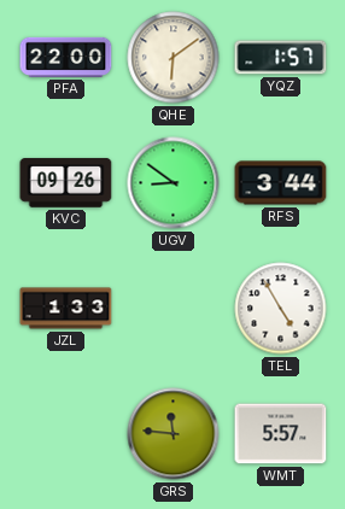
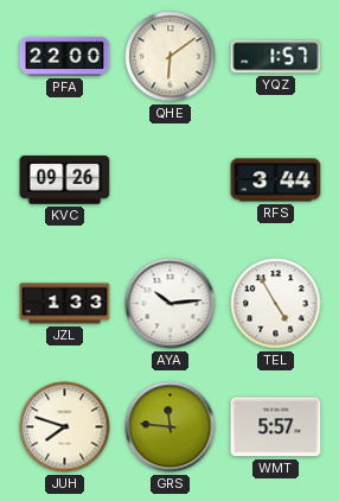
UGV: 8:51 -> none
AYA: none -> 10:14
JUH: none -> 7:48
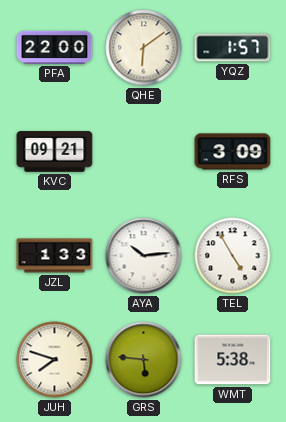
KVC: 09:26 -> 09:21
RFS: 3:44 -> 3:09
GRS: 11:46 -> 5:46
WMT: 5:57 -> 5:38
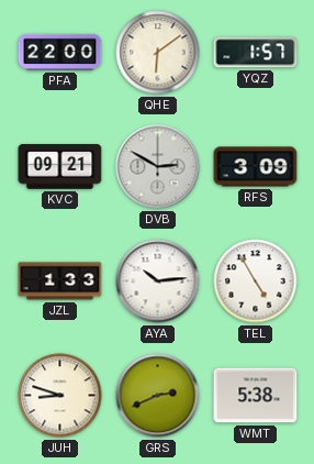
DVB: none -> 2:50
JUH: 7:48 -> 8:48
GRS: 5:46 -> 2:41
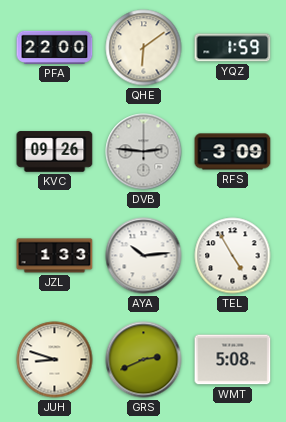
YQZ: 1:57 -> 1:59
KVC: 09:21 -> 09:26
DVB: 2:50 -> 2:46
WMT: 5:38 -> 5:08
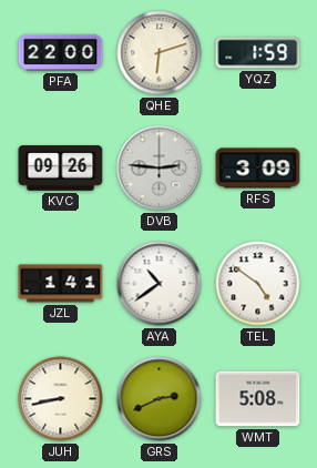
QHE: 6:09 -> 6:12
JZL: 1:33 -> 1:41
AYA: 10:14 -> 10:39
TEL: 4:55 -> 4:51
JUH: 8:48 -> 8:43
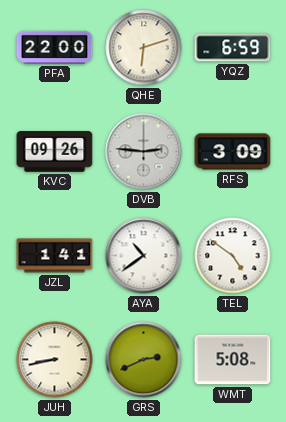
YQZ: 1:59 -> 6:59
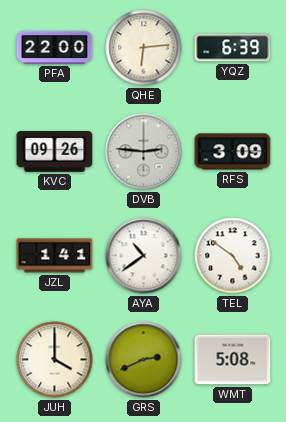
QHE: 6:12 -> 6:14
YQZ: 6:59 -> 6:39
JUH: 8:43 -> 4:00
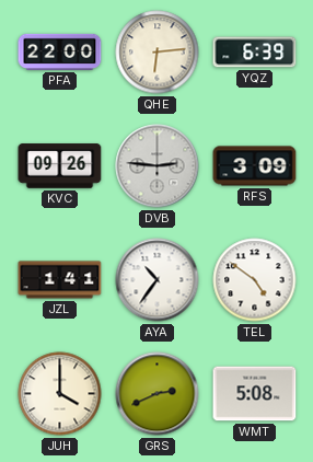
AYA: 10:39 -> 10:36
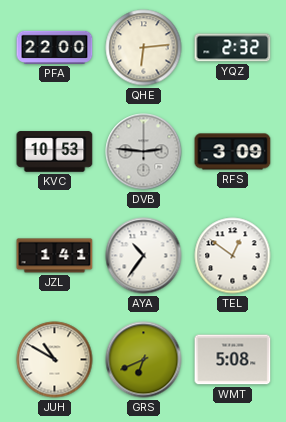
YQZ: 6:39 -> 2:32
KVC: 09:26 -> 10:53
TEL: 4:51 -> 12:51
JUH: 4:00 -> 10:50
GRS: 2:41 -> 6:41
